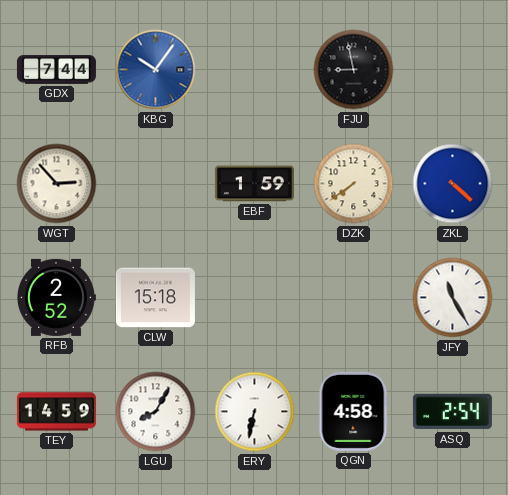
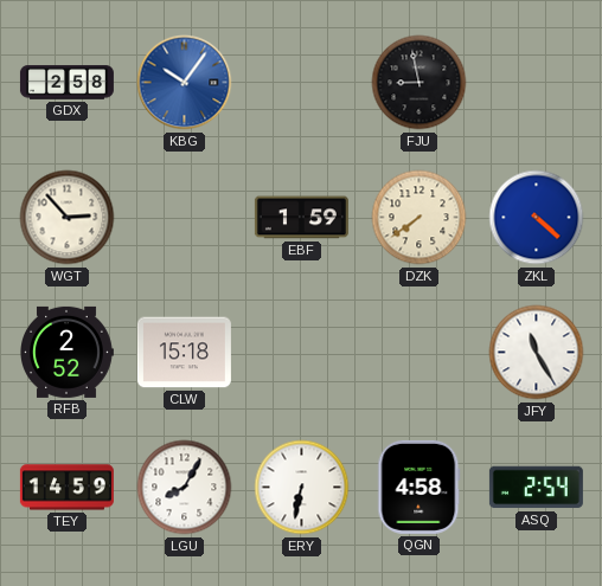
GDX: 7:44 -> 2:58
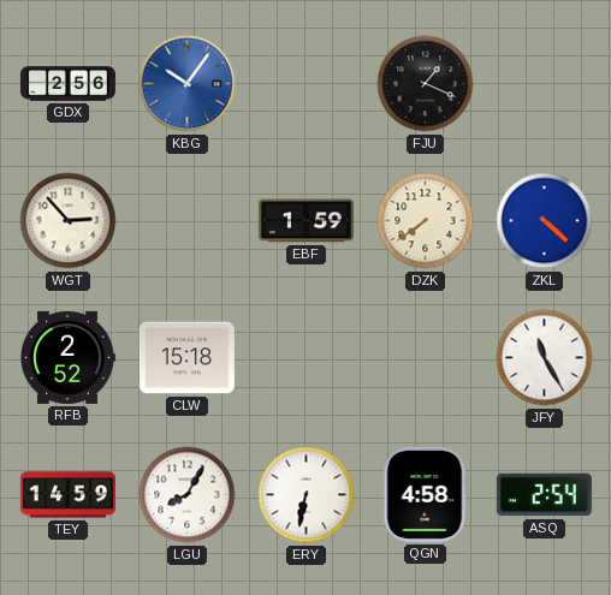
GDX: 2:58 -> 2:56
FJU: 8:58 -> 1:19
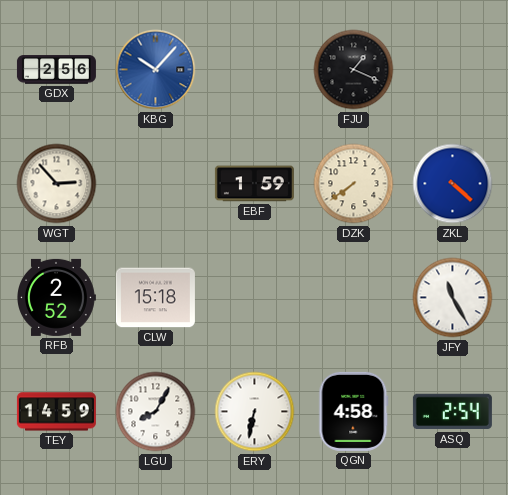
KBG: 10:06 -> 10:07
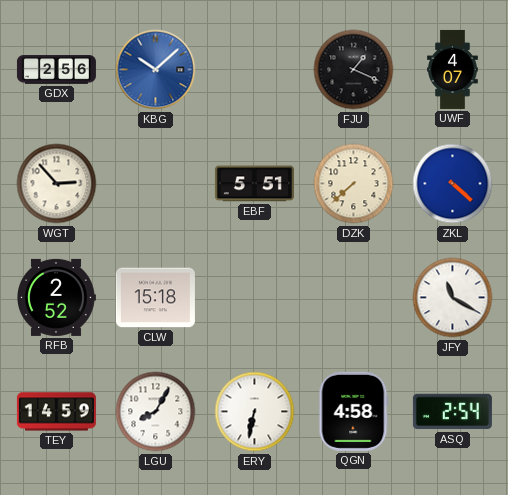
KBG: 10:07 -> 10:08
UWF: none -> 4:07
EBF: 1:59 -> 5:51
DZK: 7:39 -> 7:38
JFY: 11:25 -> 11:20
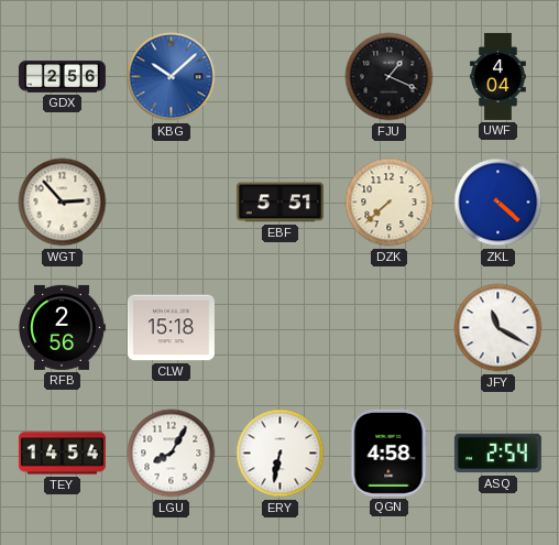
UWF: 4:07 -> 4:04
RFB: 2:52 -> 2:56
TEY: 14:59 -> 14:54
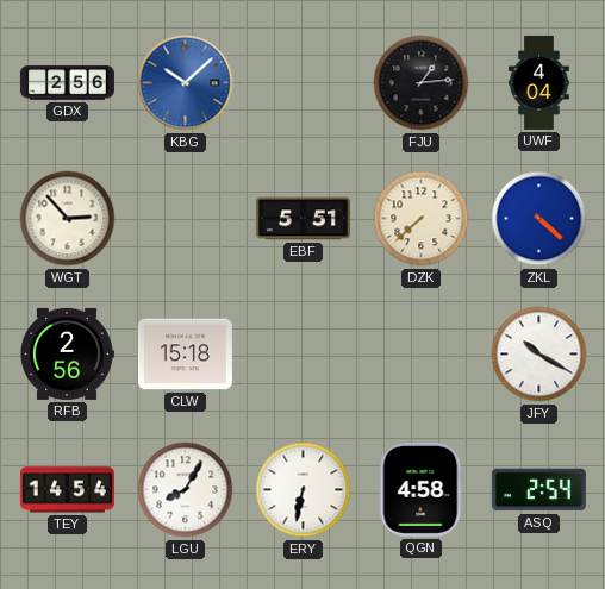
FJU: 1:19 -> 1:14
JFY: 11:20 -> 10:20
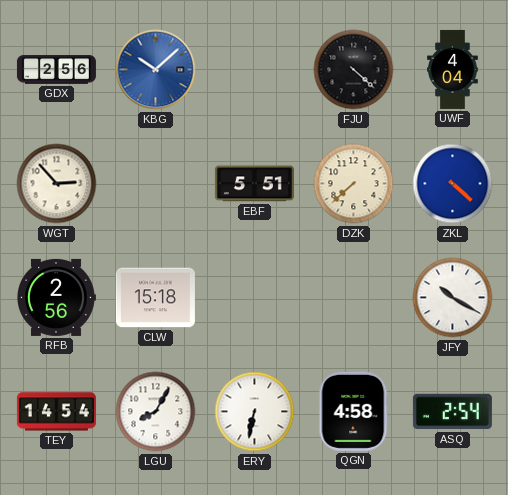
FJU: 1:14 -> 4:22
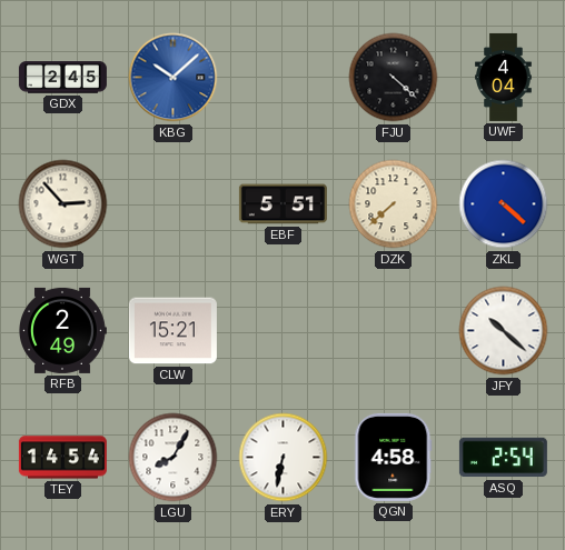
GDX: 2:56 -> 2:45
RFB: 2:56 -> 2:49
CLW: 15:18 -> 15:21
JFY: 10:20 -> 10:22
